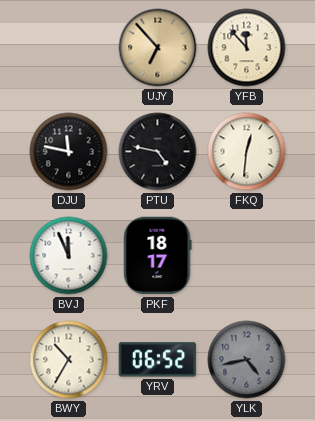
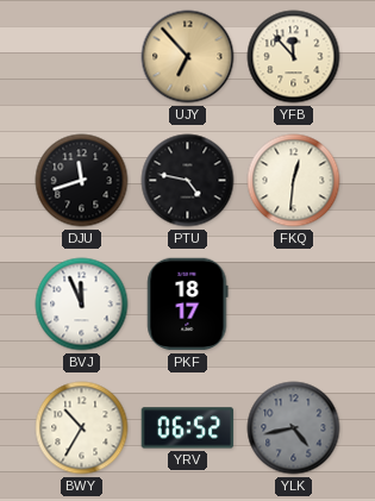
DJU: 11:47 -> 11:42
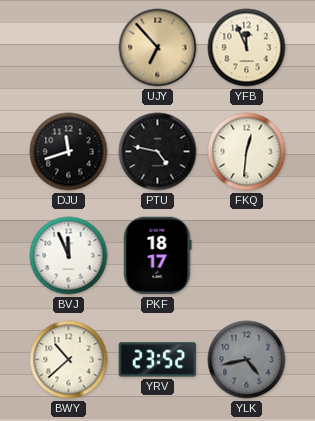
YFB: 11:53 -> 11:56
BWY: 10:35 -> 10:38
YRV: 06:52 -> 23:52
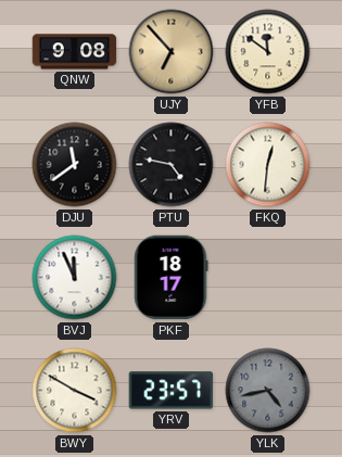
QNW: none -> 9:08
YFB: 11:56 -> 11:51
DJU: 11:42 -> 11:39
BWY: 10:38 -> 3:50
YRV: 23:52 -> 23:57
